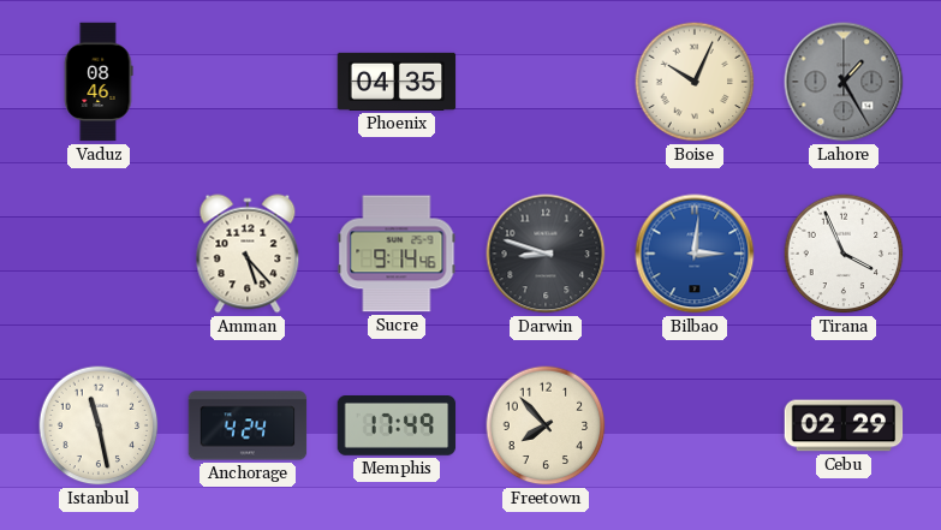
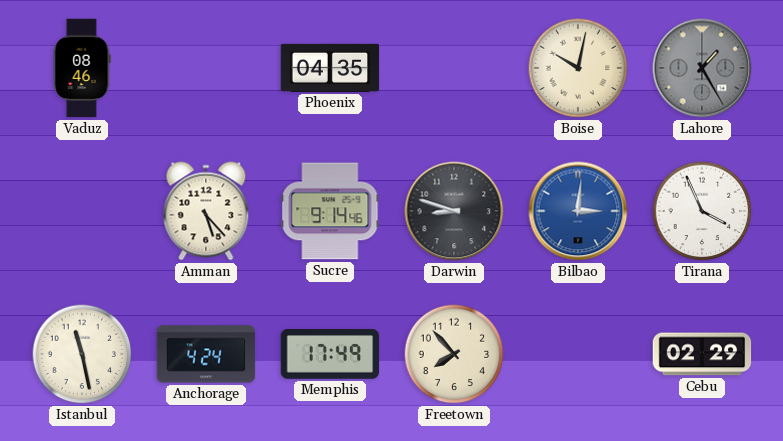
Boise: 10:04 -> 10:02
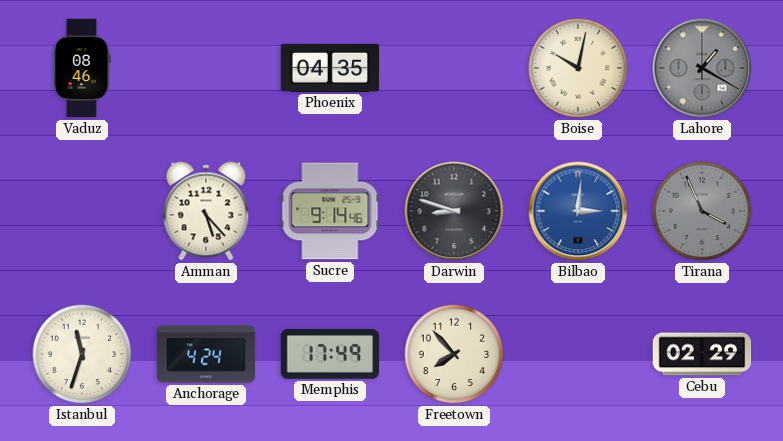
Lahore: 1:25 -> 1:20
Tirana dial: white -> grey
Istanbul: 11:28 -> 11:33
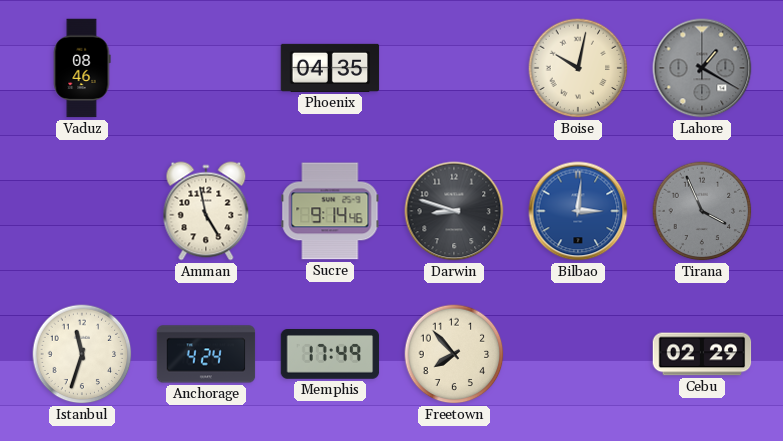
Amman: 5:23 -> 4:58
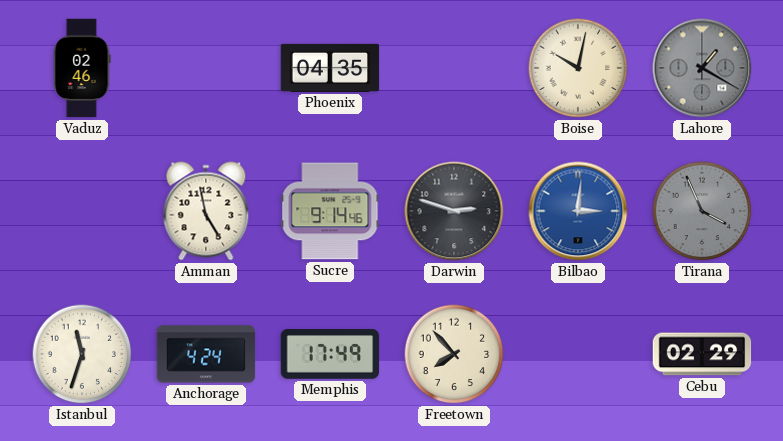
Vaduz: 08:46 -> 02:46
Darwin: 8:48 -> 2:48
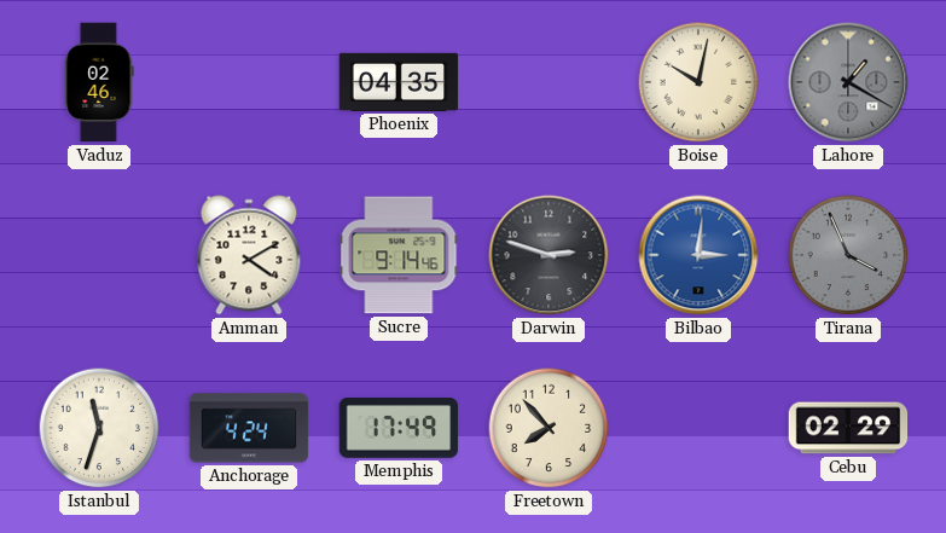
Amman: 4:58 -> 4:10
